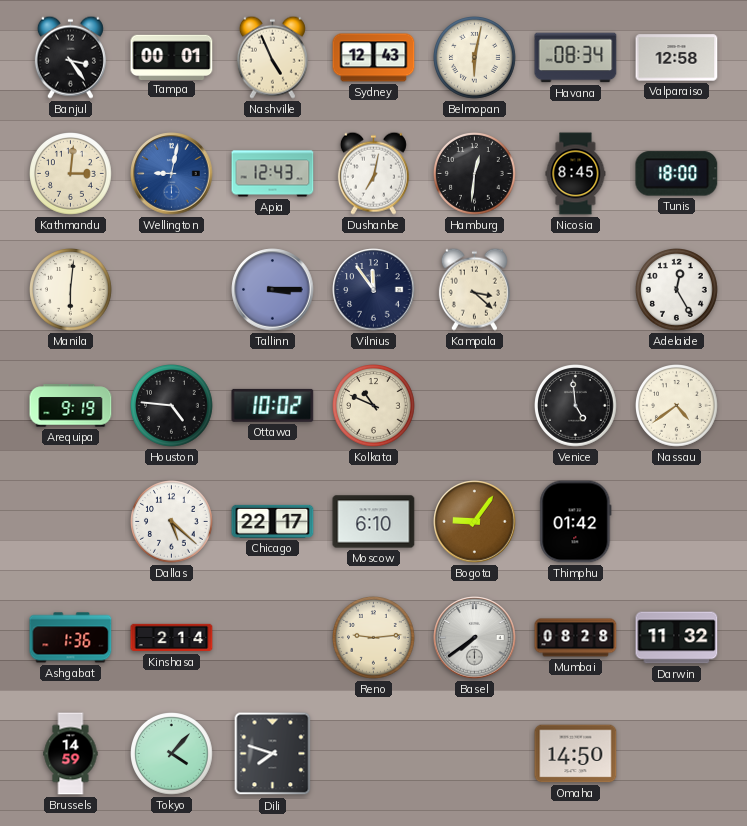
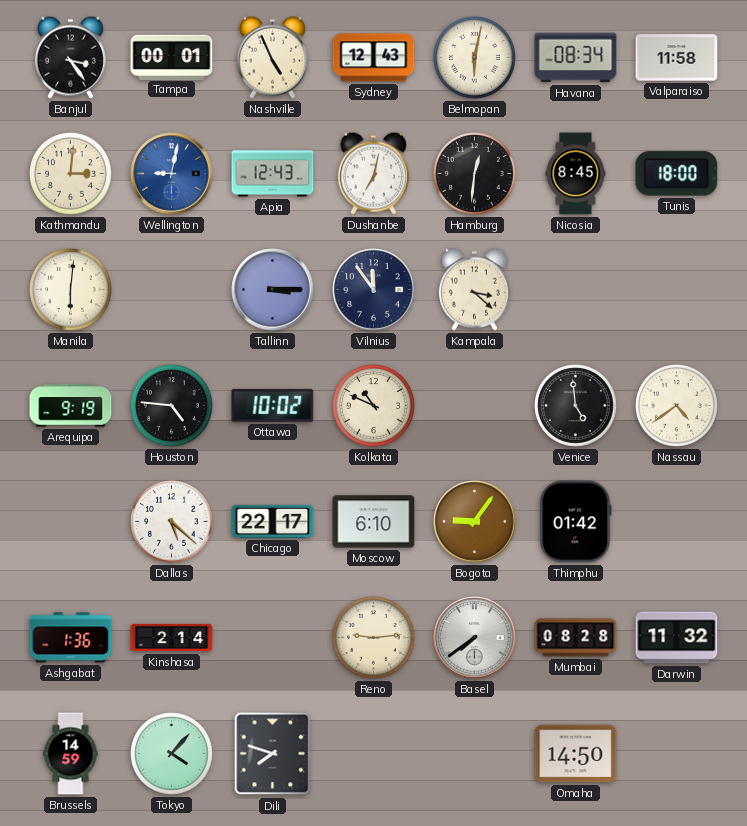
Valparaiso: 12:58 -> 11:58
Adelaide: 12:25 -> none
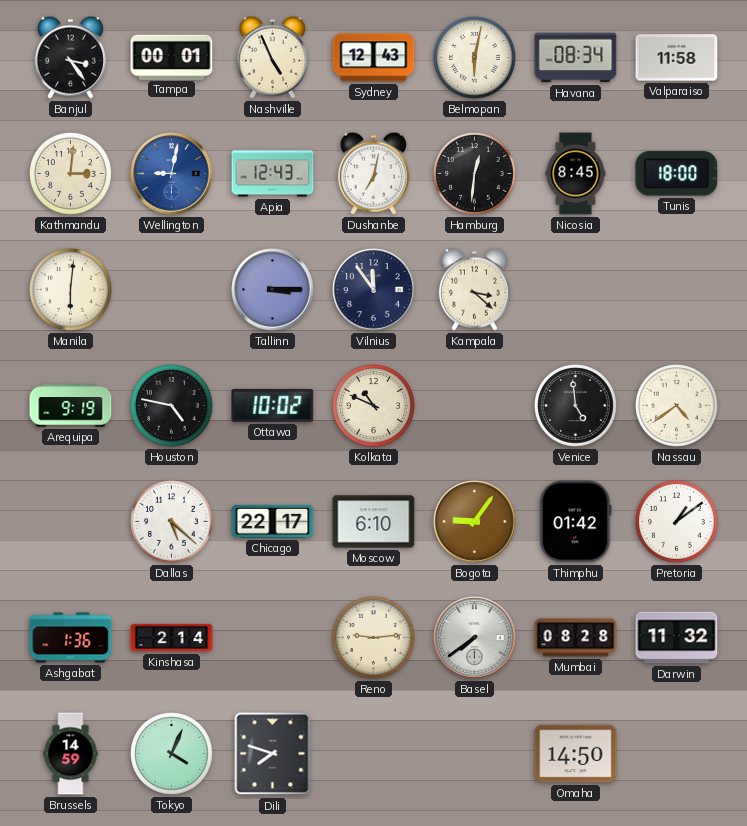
Houston: 4:46 -> 4:47
Pretoria: none -> 1:09
Tokyo: 4:07 -> 4:04
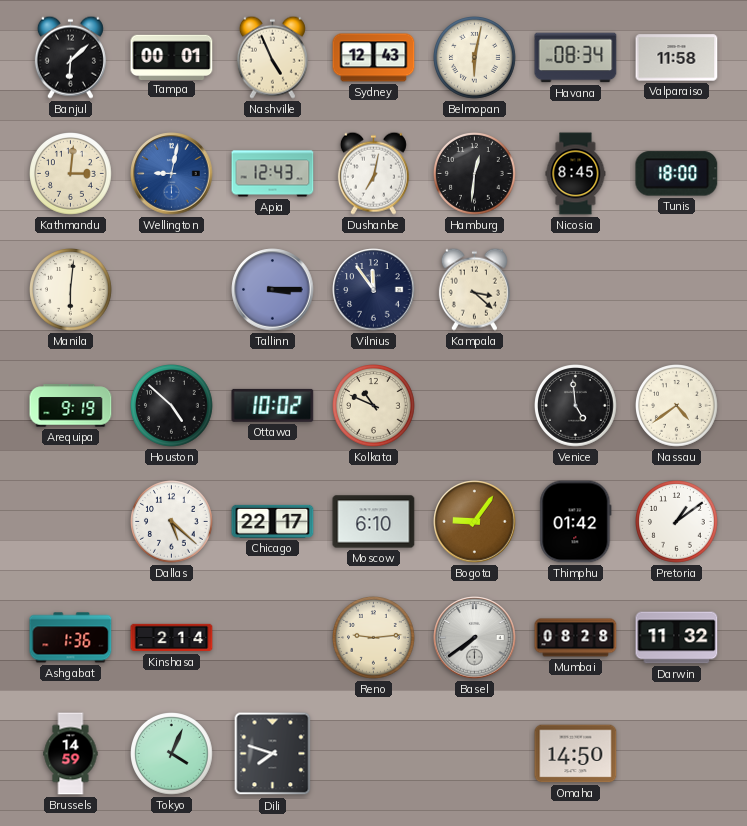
Banjul: 3:24 -> 6:08
Houston: 4:47 -> 4:52
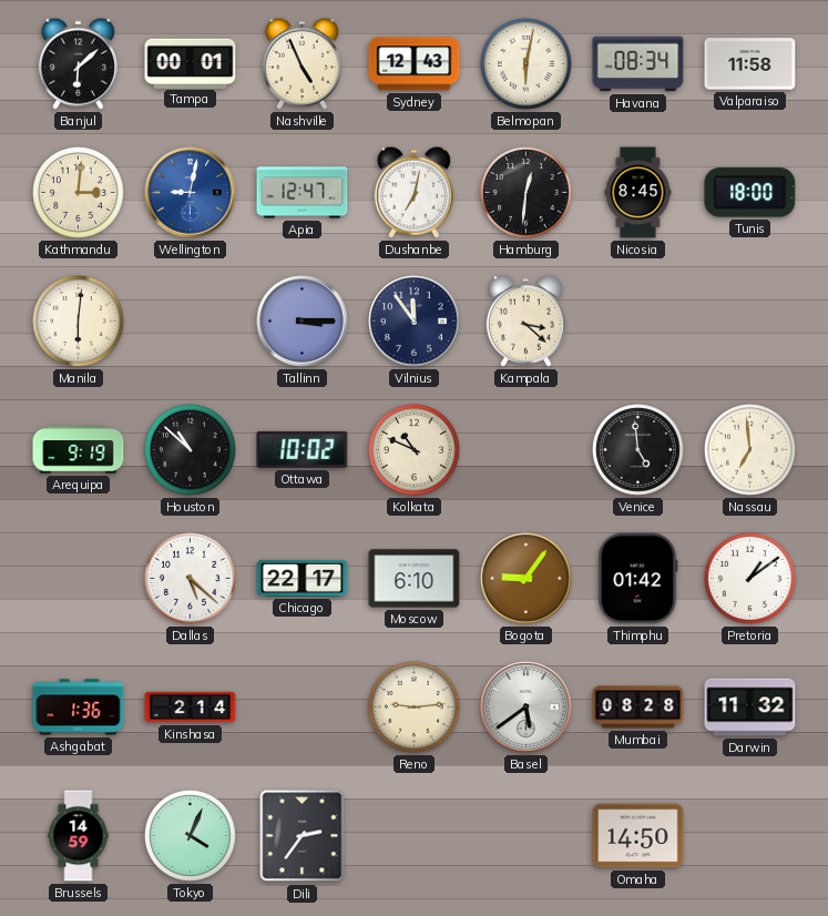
Apia: 12:43 -> 12:47
Houston: 4:52 -> 10:52
Nassau: 4:39 -> 6:59
Basel: 7:39 -> 5:39
Dili: 7:48 -> 2:36
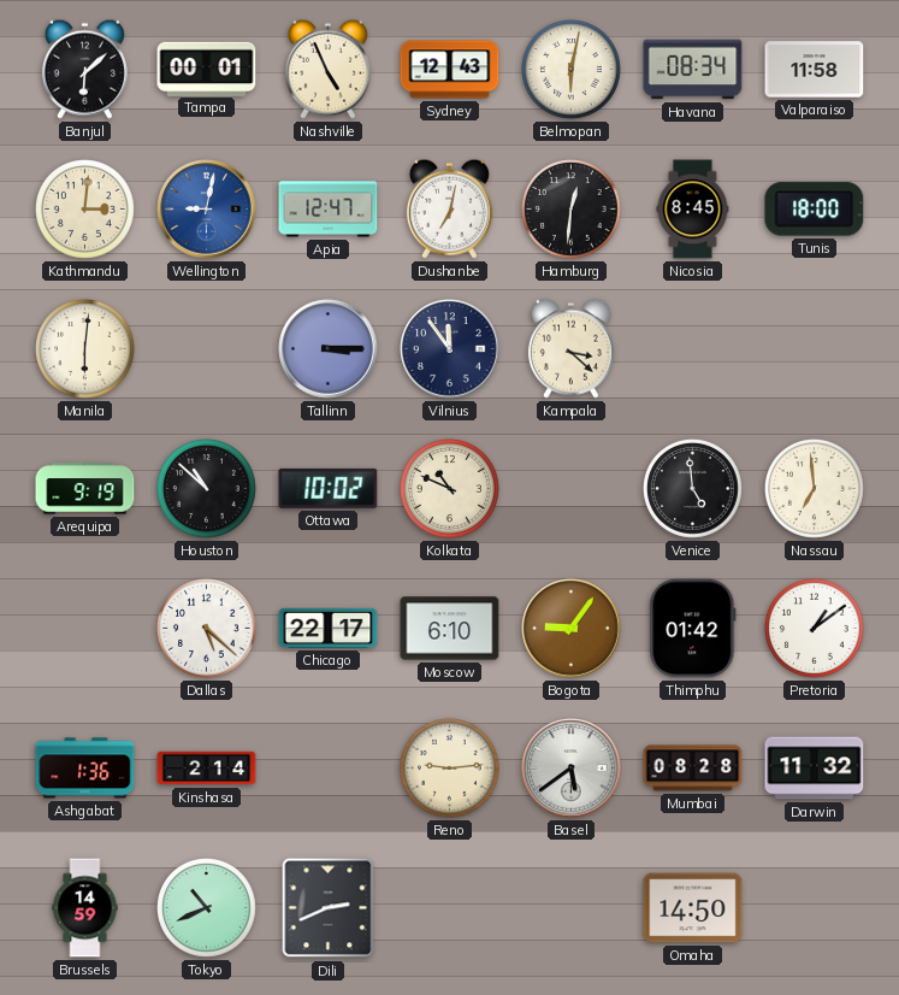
Tokyo: 4:04 -> 10:41
Dili: 2:36 -> 2:41
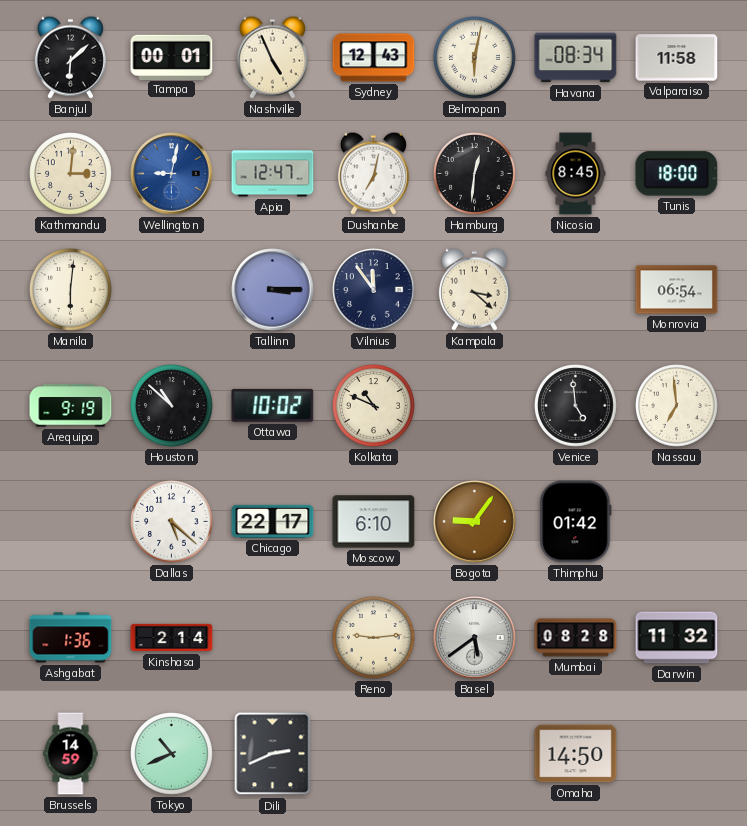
Monrovia: none -> 06:54
Pretoria: 1:09 -> none
